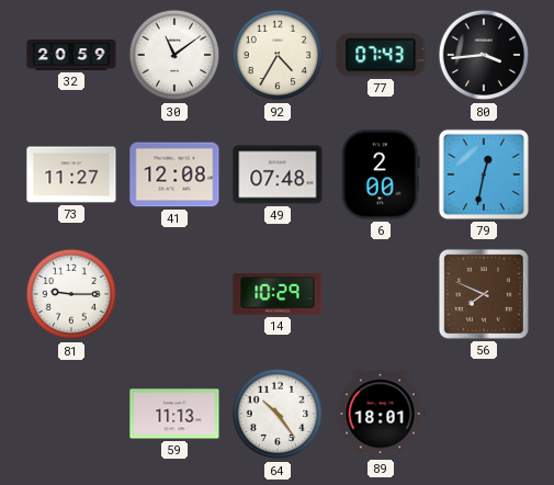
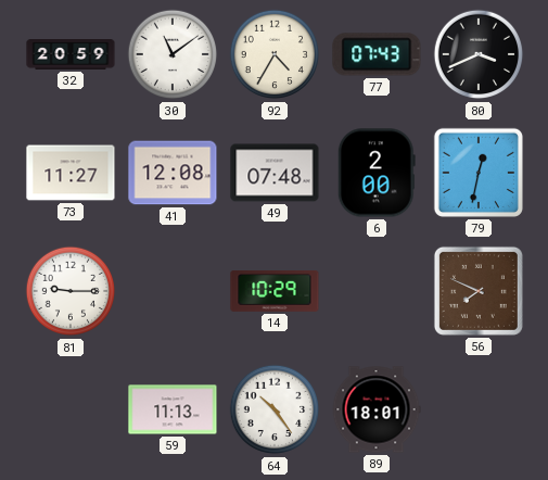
80: 3:44 -> 3:41
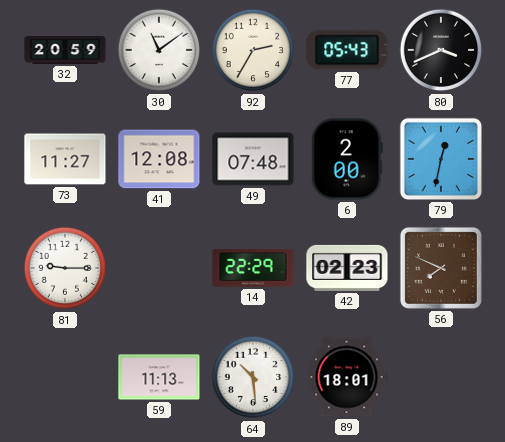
92: 4:35 -> 2:35
77: 07:43 -> 05:43
14: 10:29 -> 22:29
42: none -> 02:23
64: 10:24 -> 10:29
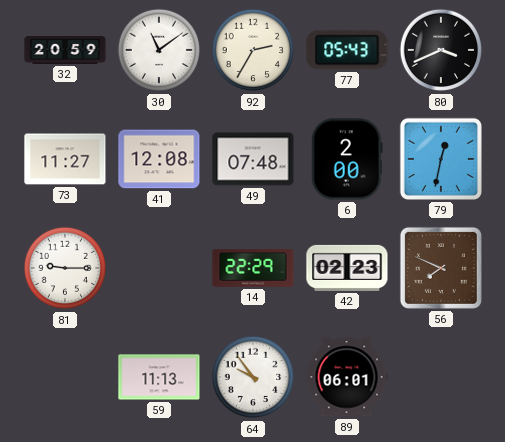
64: 10:29 -> 9:54
89: 18:01 -> 06:01
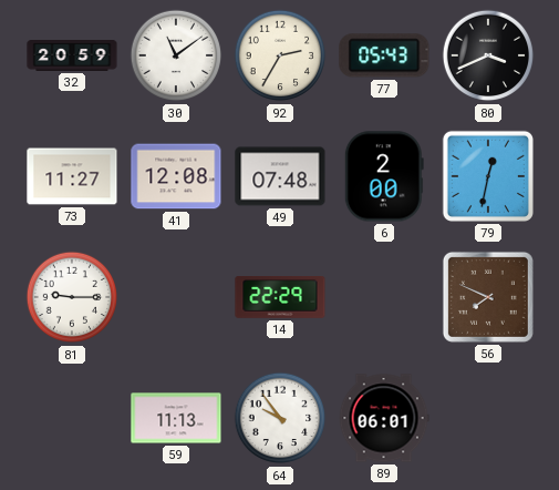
42: 02:23 -> none
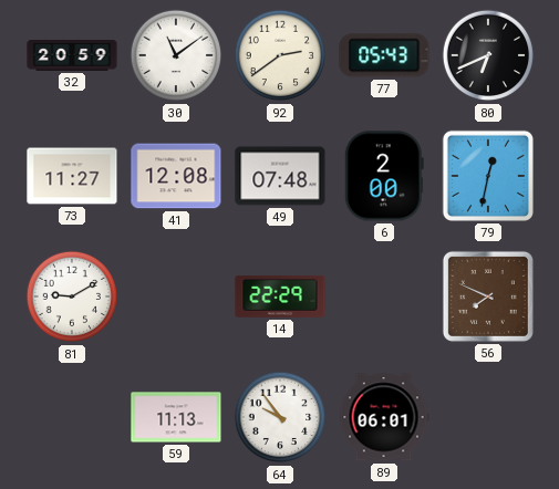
92: 2:35 -> 2:39
80: 3:41 -> 6:41
81: 9:15 -> 9:10
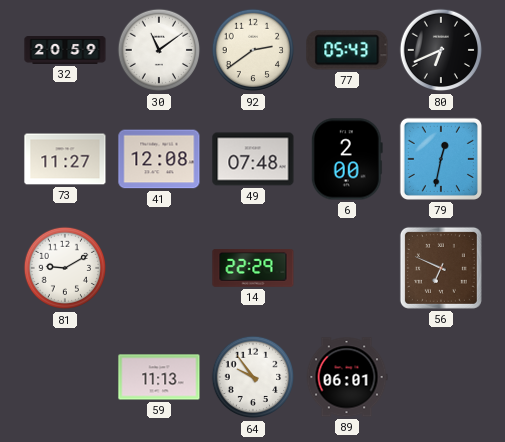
56: 7:49 -> 6:49
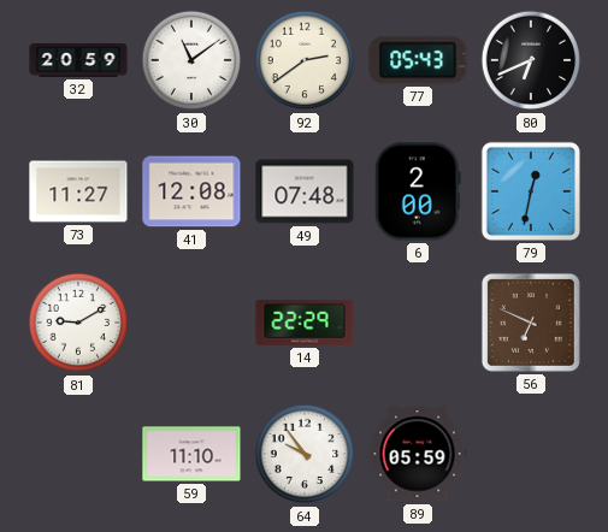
59: 11:13 -> 11:10
89: 06:01 -> 05:59
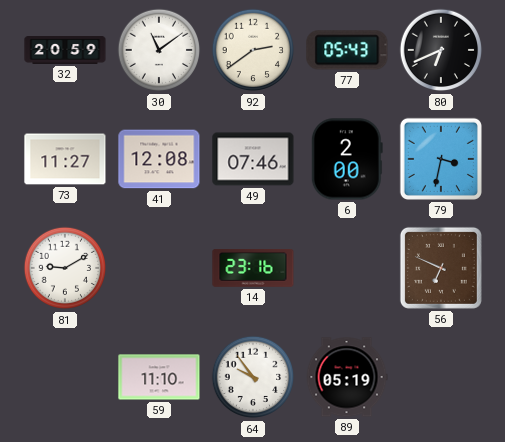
49: 07:48 -> 07:46
79: 12:32 -> 3:32
14: 22:29 -> 23:16
89: 05:59 -> 05:19
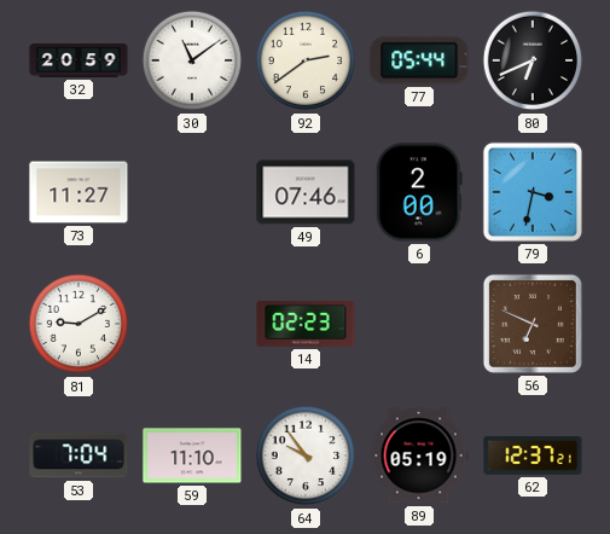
77: 05:43 -> 05:44
41: 12:08 -> none
14: 23:16 -> 02:23
53: none -> 7:04
62: none -> 12:37
